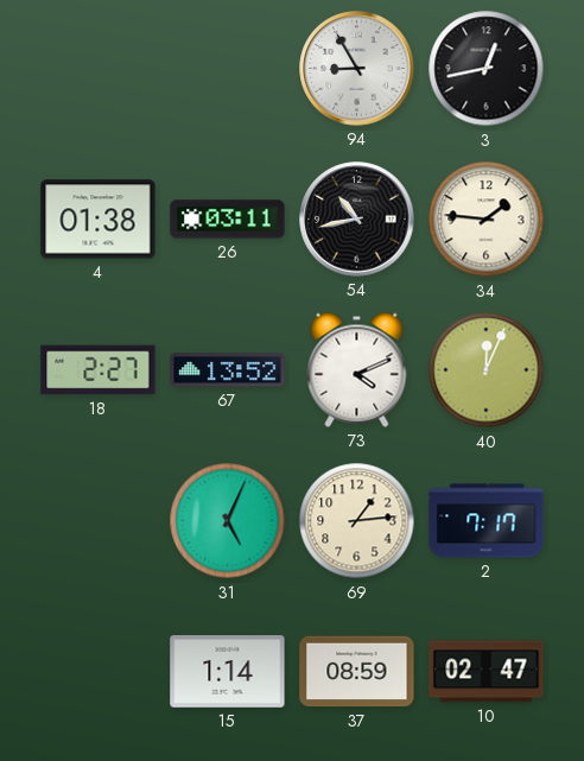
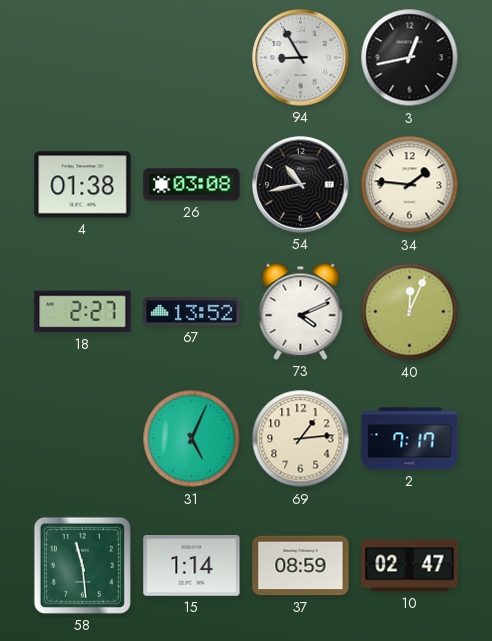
26: 03:11 -> 03:08
58: none -> 11:29
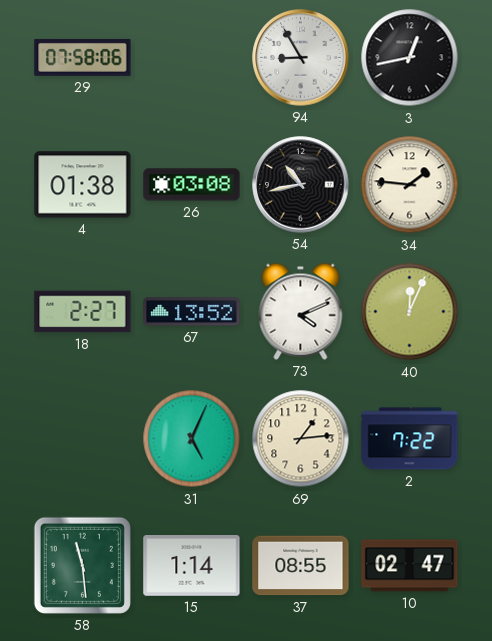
29: none -> 07:58
2: 7:17 -> 7:22
37: 08:59 -> 08:55
